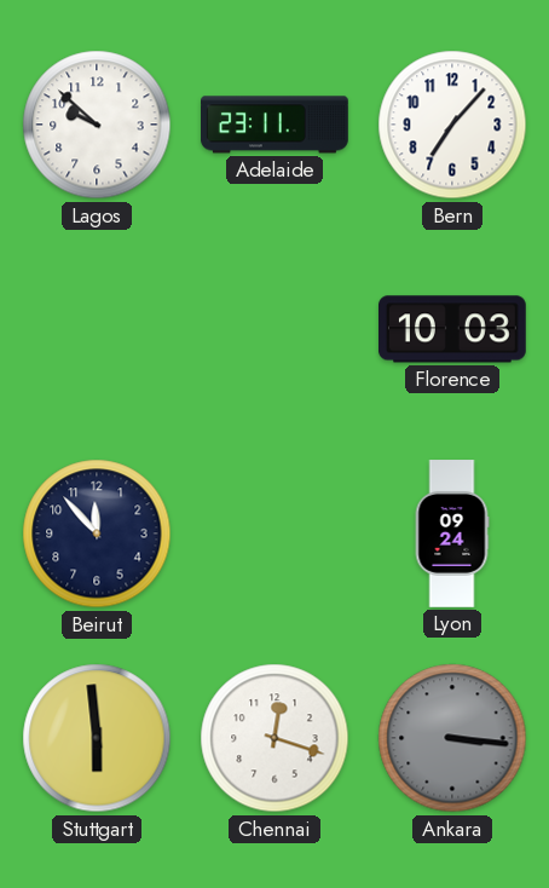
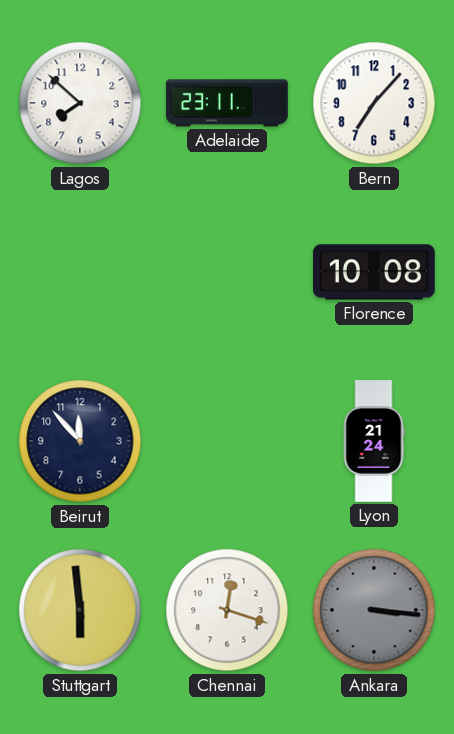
Lagos: 9:52 -> 7:52
Florence: 10:03 -> 10:08
Lyon: 09:24 -> 21:24
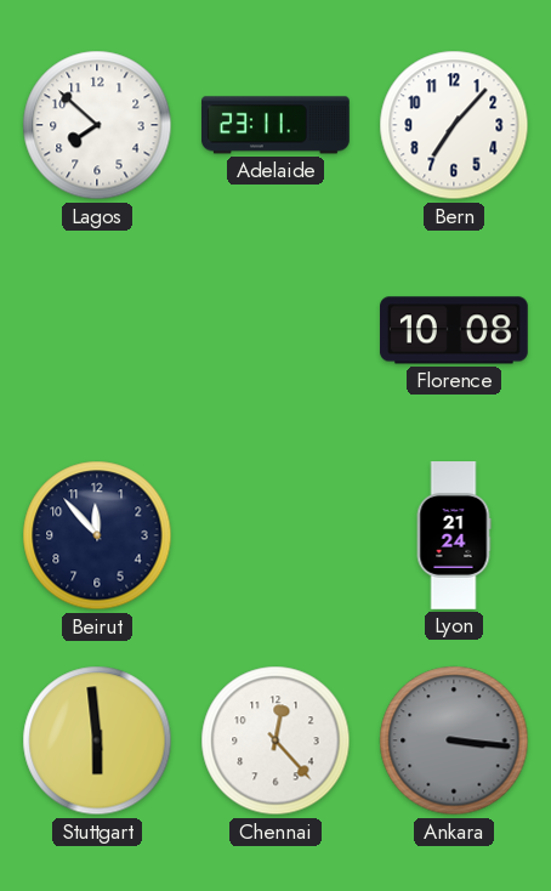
Chennai: 12:18 -> 12:23
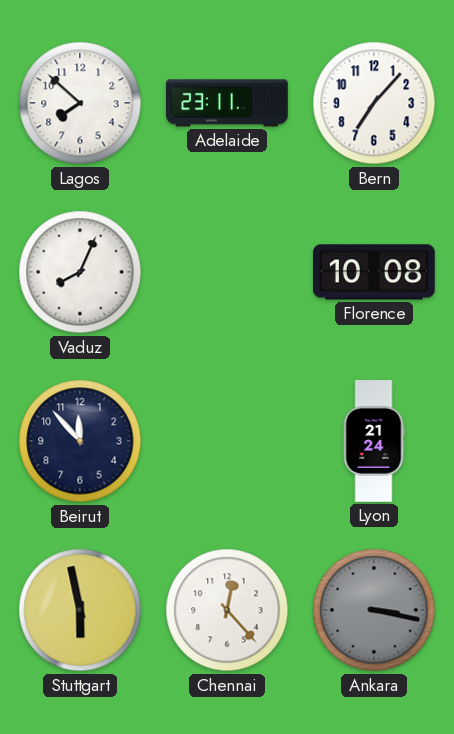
Vaduz: none -> 8:04
Stuttgart: 5:59 -> 5:58
Ankara: 3:16 -> 3:17
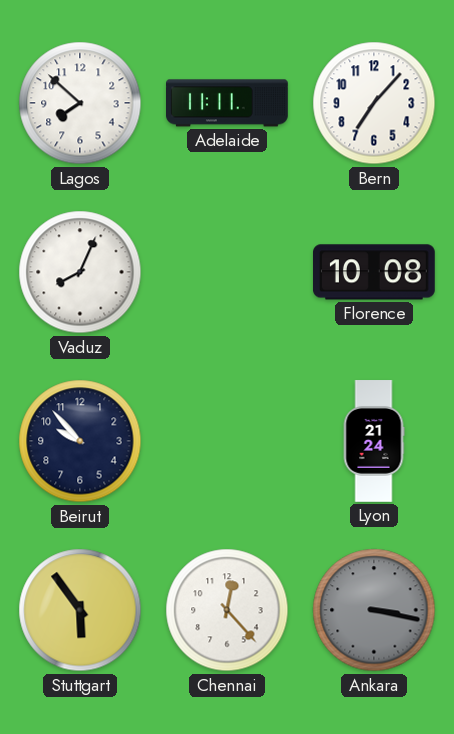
Adelaide: 23:11 -> 11:11
Beirut: 11:53 -> 9:53
Stuttgart: 5:58 -> 5:54
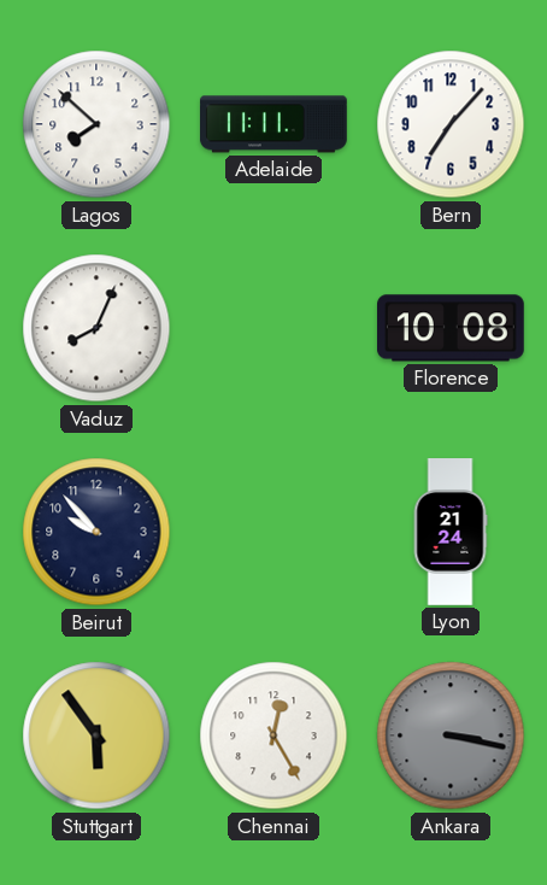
Chennai: 12:23 -> 12:25
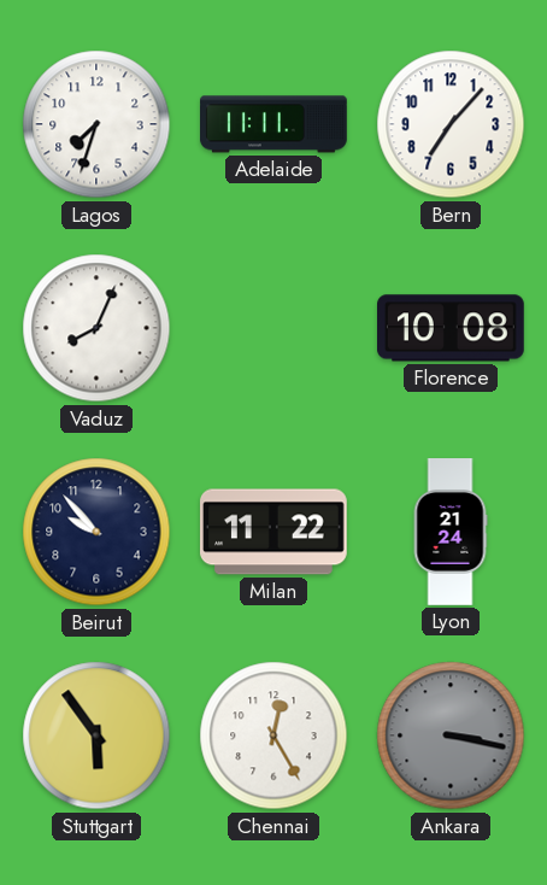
Lagos: 7:52 -> 7:33
Milan: none -> 11:22
